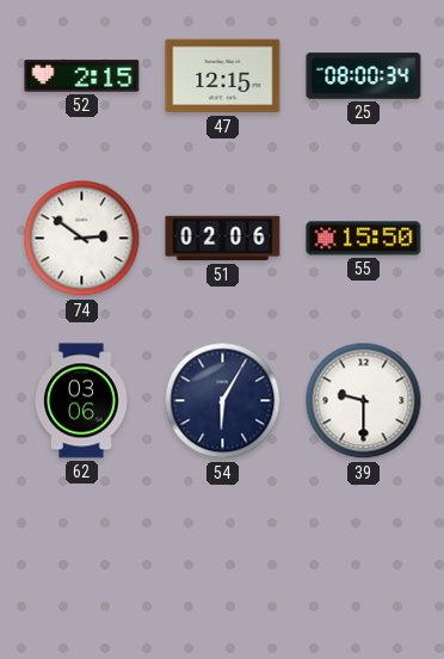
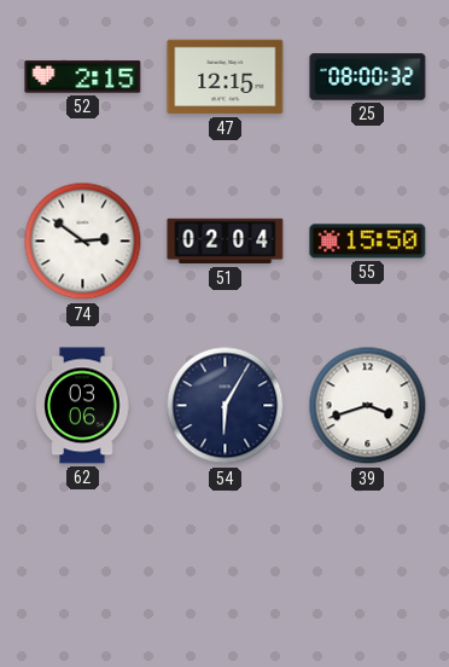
25: 08:00:34 -> 08:00:32
51: 02:06 -> 02:04
39: 9:30 -> 3:42
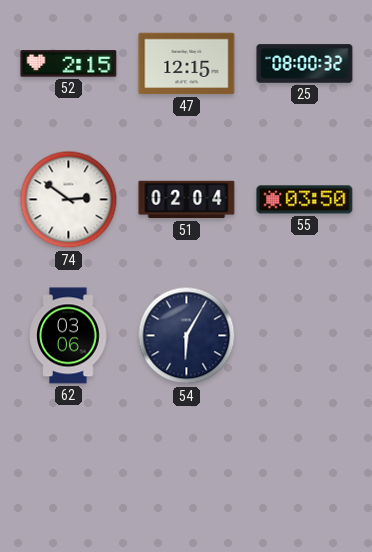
55: 15:50 -> 03:50
39: 3:42 -> none
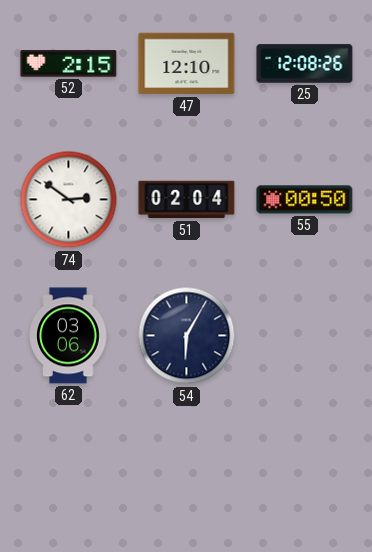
47: 12:15 -> 12:10
25: 08:00 -> 12:08
55: 03:50 -> 00:50
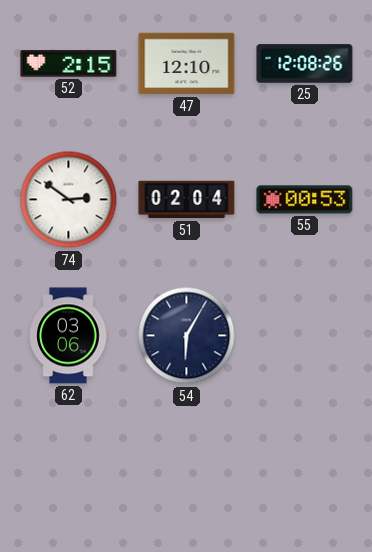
55: 00:50 -> 00:53
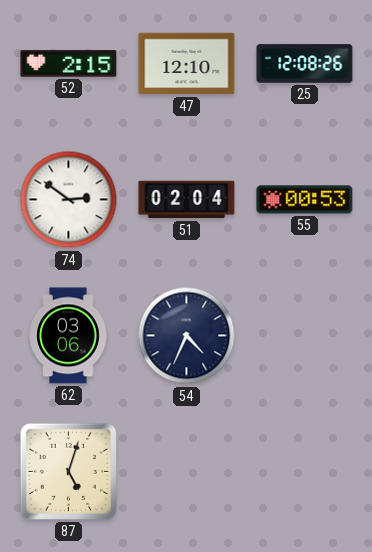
54: 6:05 -> 4:34
87: none -> 5:03
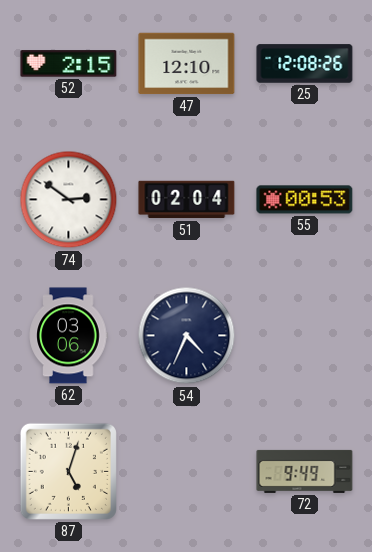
72: none -> 9:49
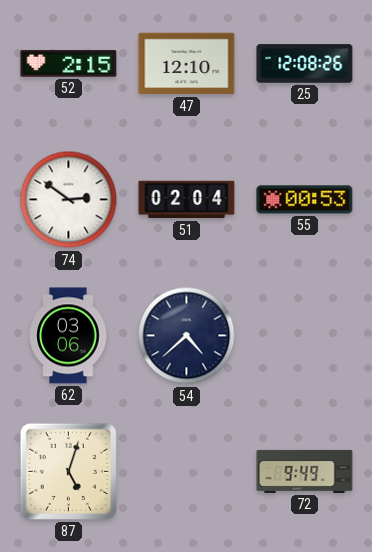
54: 4:34 -> 4:38
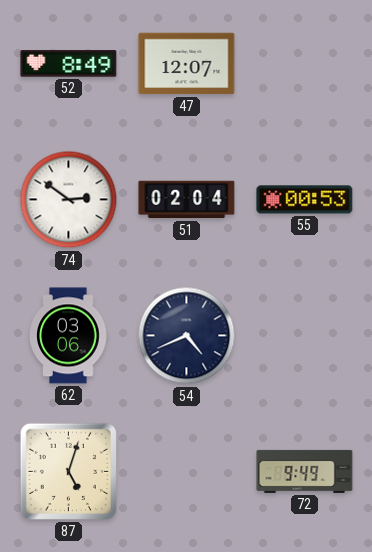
52: 2:15 -> 8:49
47: 12:10 -> 12:07
25: 12:08 -> none
54: 4:38 -> 4:41
